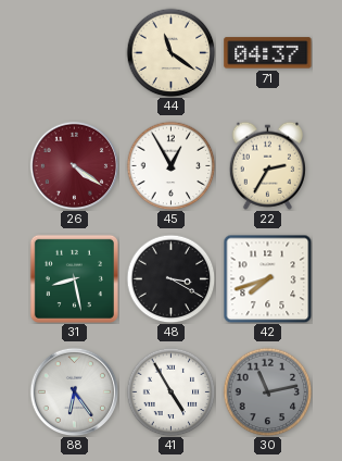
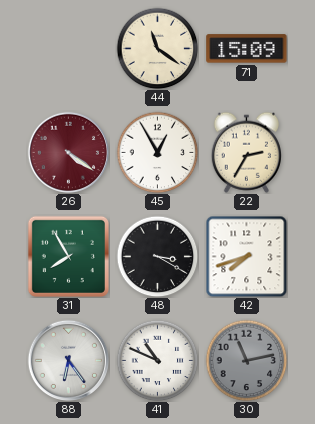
71: 04:37 -> 15:09
31: 8:28 -> 7:55
41: 4:55 -> 10:49
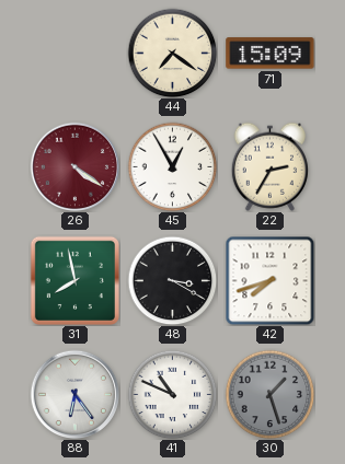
44: 11:21 -> 7:21
31: 7:55 -> 7:58
30: 11:13 -> 1:27
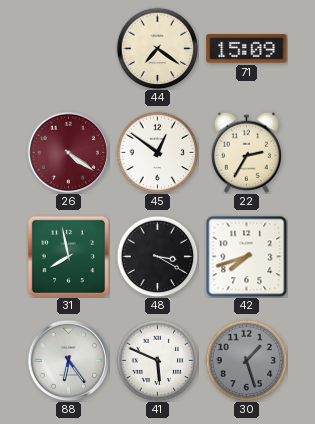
45: 12:55 -> 12:51
41: 10:49 -> 5:49
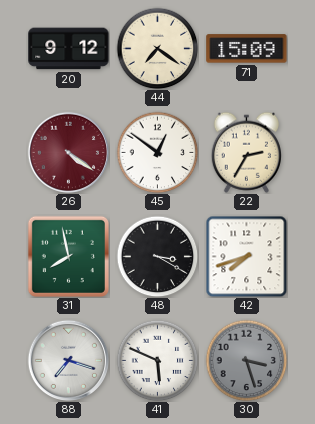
20: none -> 9:12
88: 6:24 -> 7:18
30: 1:27 -> 3:27
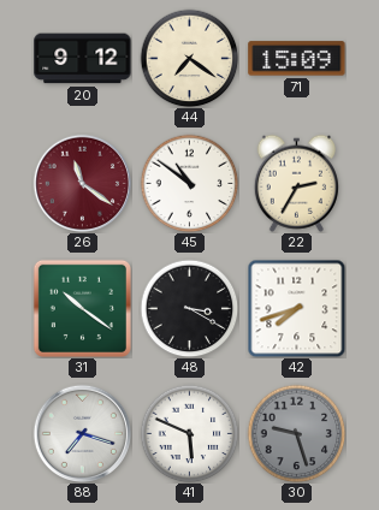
26: 4:21 -> 11:21
45: 12:51 -> 10:51
31: 7:58 -> 10:21
30: 3:27 -> 9:27
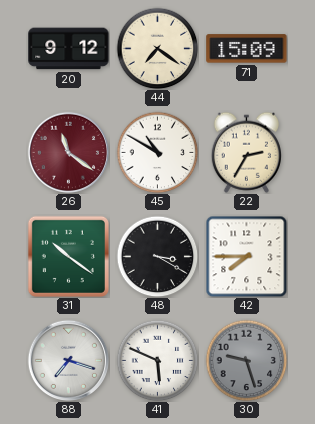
45: 10:51 -> 10:50
42: 7:42 -> 7:45
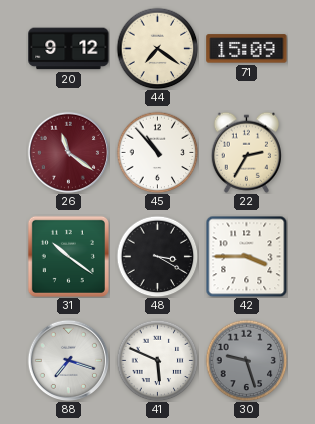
45: 10:50 -> 10:53
42: 7:45 -> 3:45
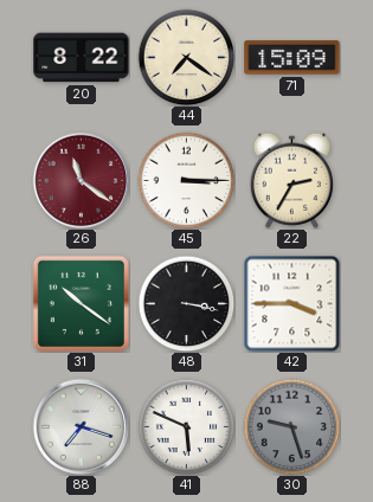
20: 9:12 -> 8:22
45: 10:53 -> 3:15
48: 3:20 -> 3:17
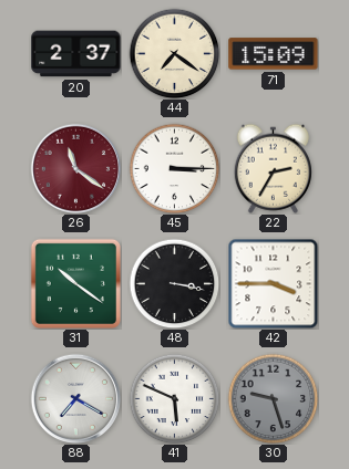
20: 8:22 -> 2:37
88: 7:18 -> 7:20
